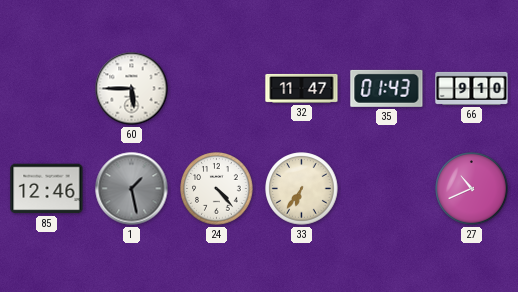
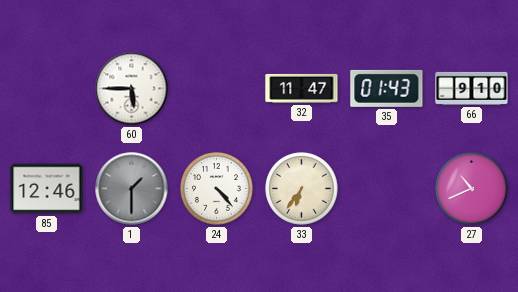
1: 1:28 -> 1:30
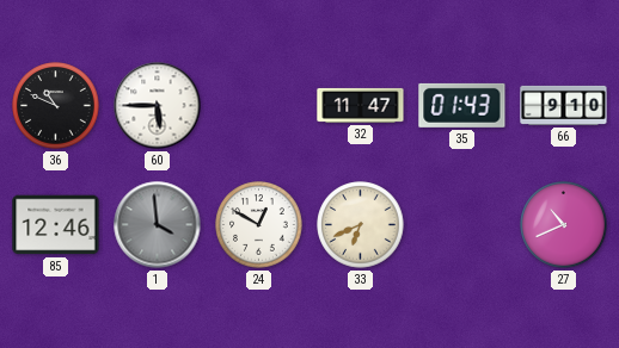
36: none -> 10:49
1: 1:30 -> 3:59
24: 4:23 -> 12:50
33: 6:36 -> 6:41
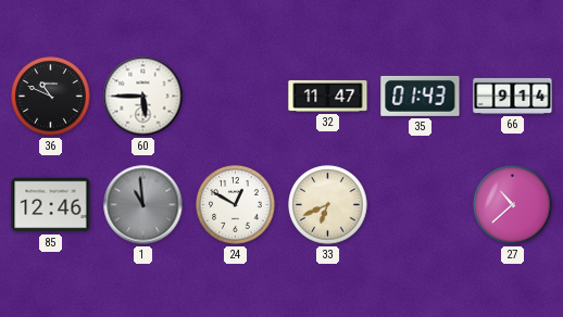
66: 9:10 -> 9:14
1: 3:59 -> 10:59
27: 10:41 -> 10:38
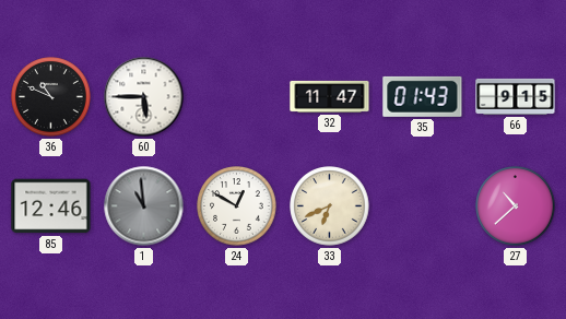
66: 9:14 -> 9:15
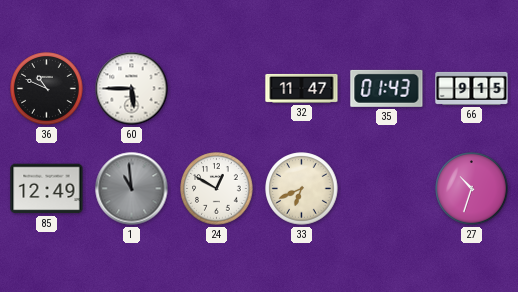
85: 12:46 -> 12:49
27: 10:38 -> 10:33
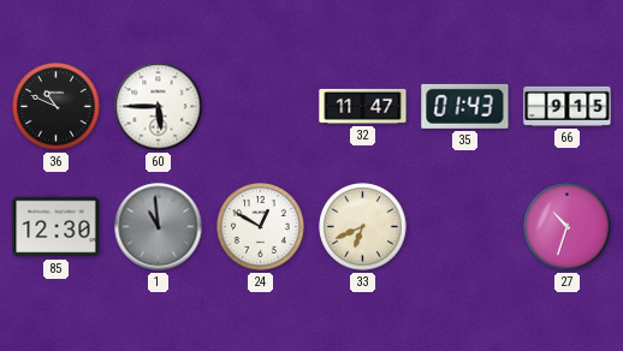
85: 12:49 -> 12:30
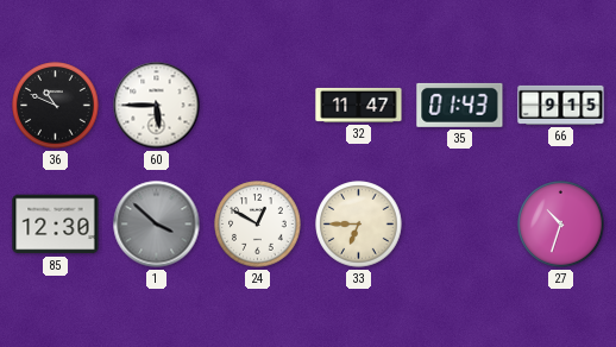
1: 10:59 -> 3:52
33: 6:41 -> 6:45
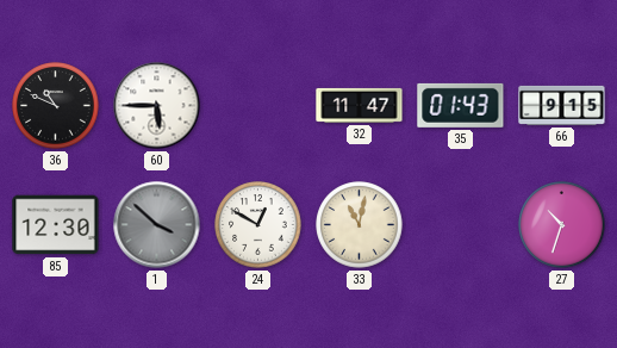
33: 6:45 -> 11:02
